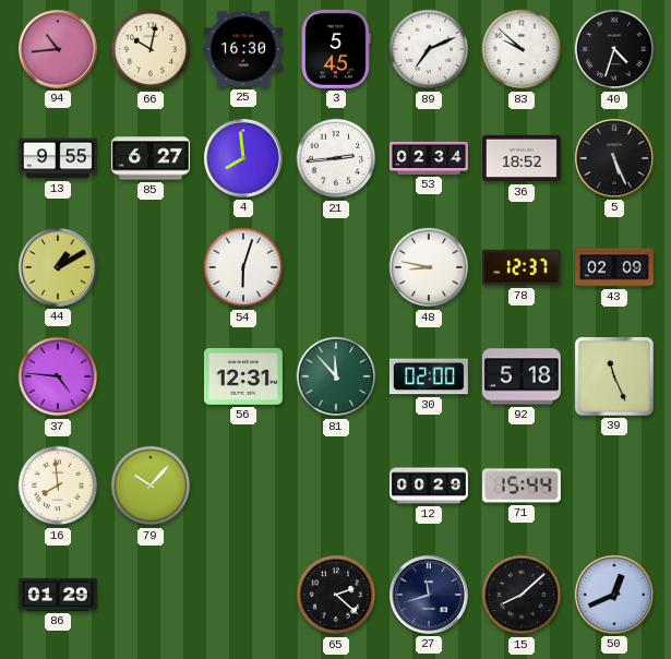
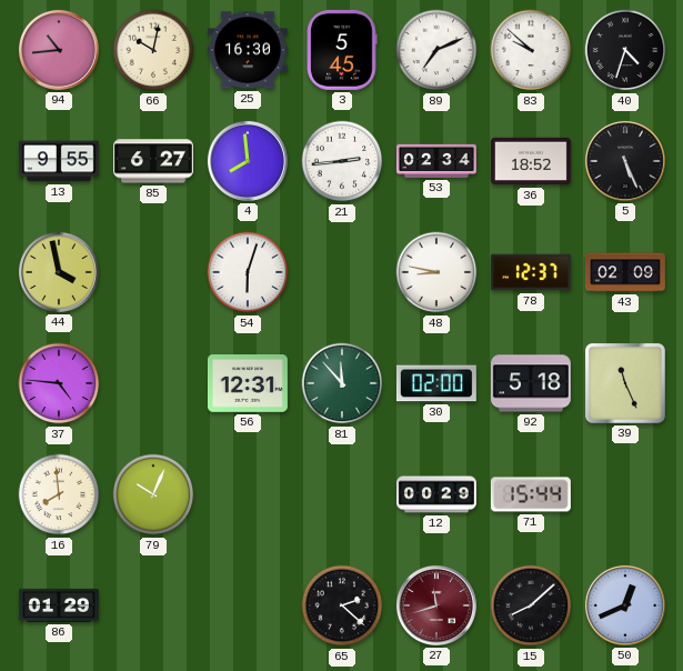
44: 1:10 -> 3:58
79: 10:07 -> 10:04
27 dial: navy -> burgundy
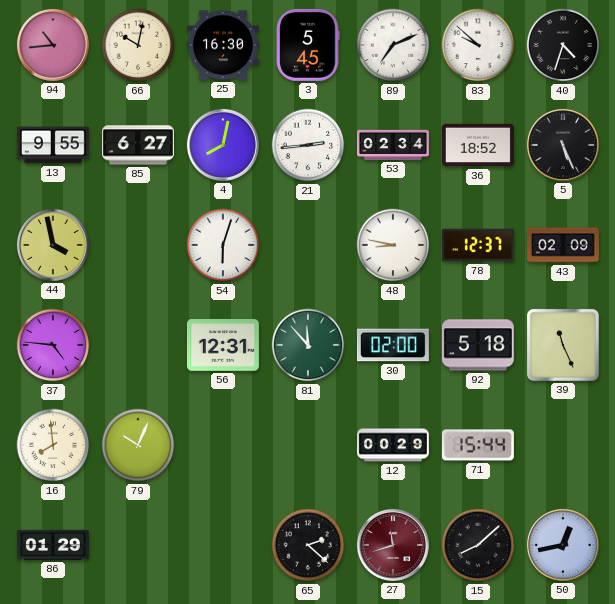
4: 7:59 -> 8:02
50: 12:41 -> 12:43
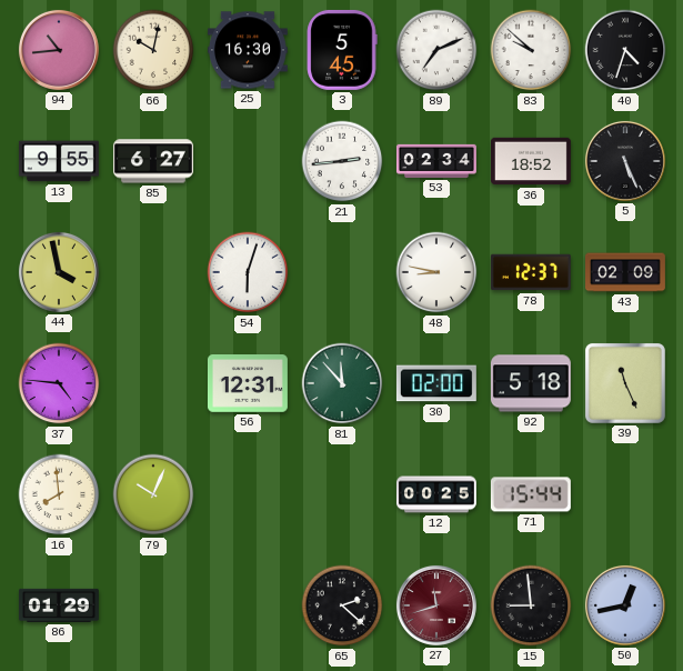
4: 8:02 -> none
12: 00:29 -> 00:25
15: 8:08 -> 8:59
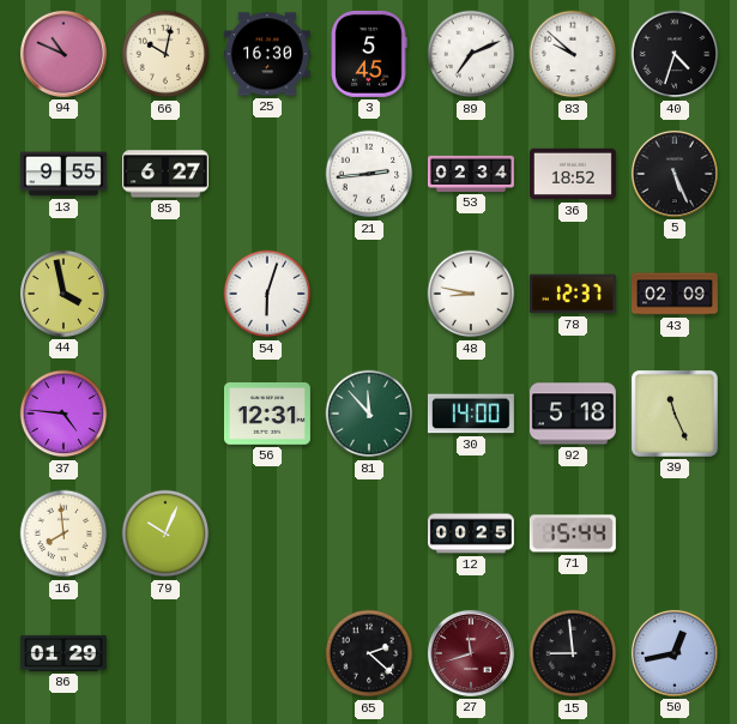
94: 10:44 -> 10:49
30: 02:00 -> 14:00
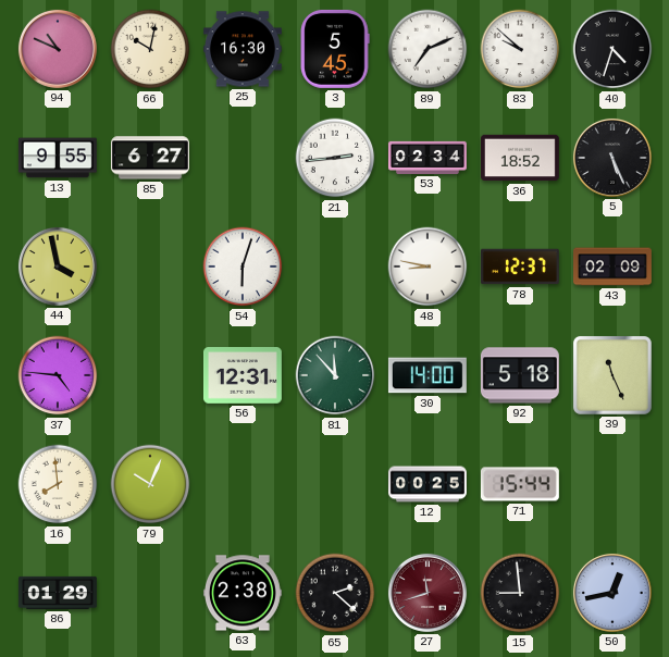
63: none -> 2:38
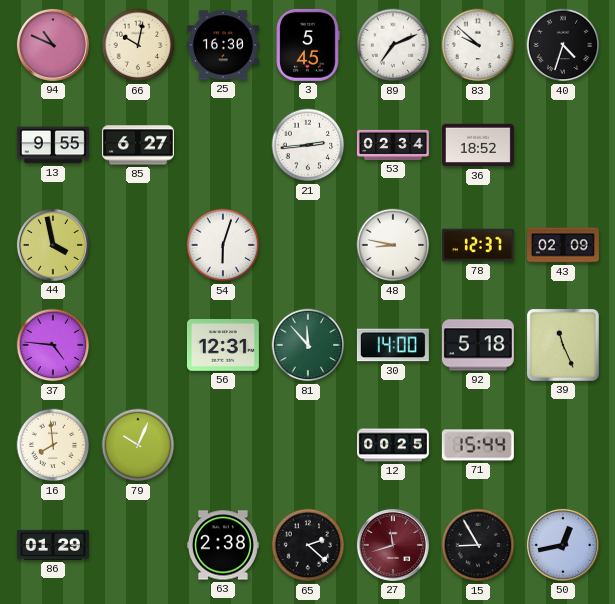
5: 5:26 -> none
15: 8:59 -> 8:55
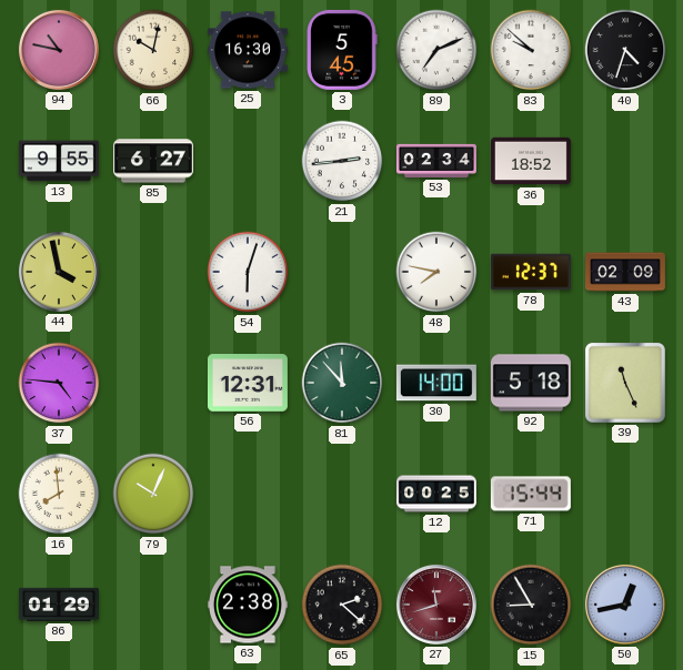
94: 10:49 -> 10:47
48: 8:47 -> 7:47
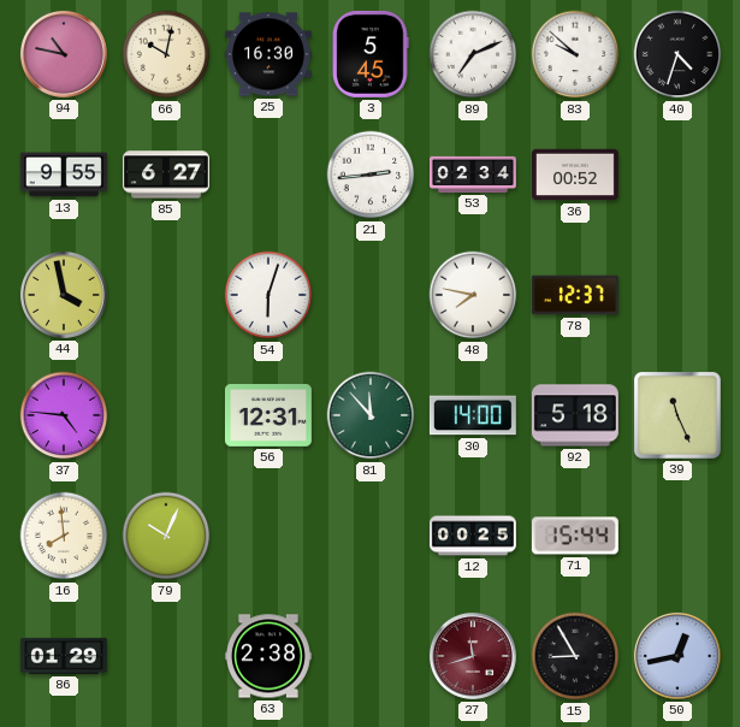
36: 18:52 -> 00:52
43: 02:09 -> none
65: 2:22 -> none
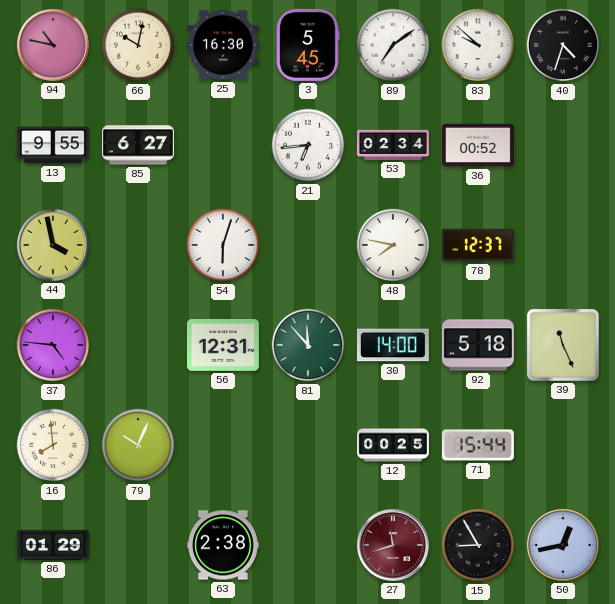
89: 7:11 -> 7:09
21: 2:44 -> 6:44
